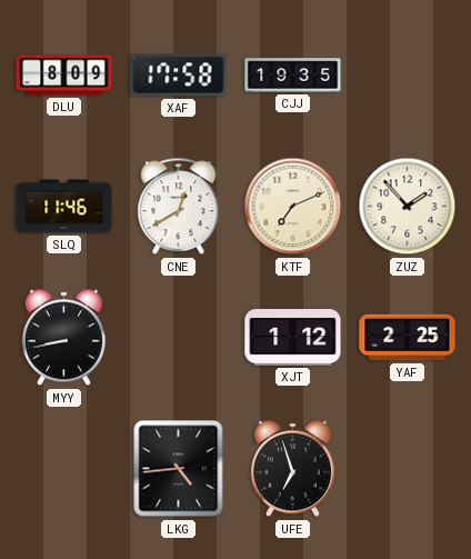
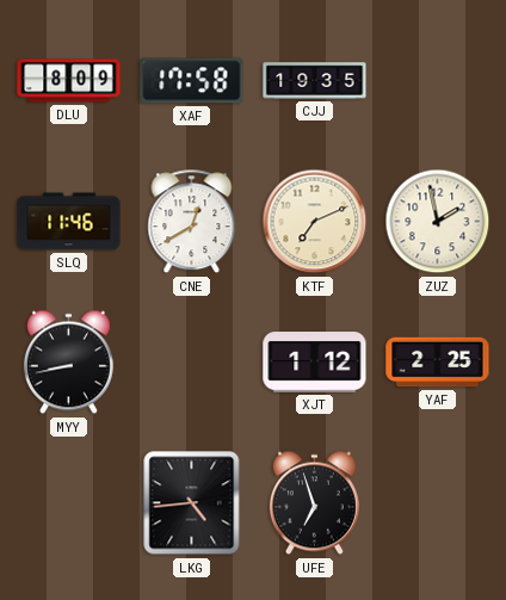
ZUZ: 1:53 -> 1:58
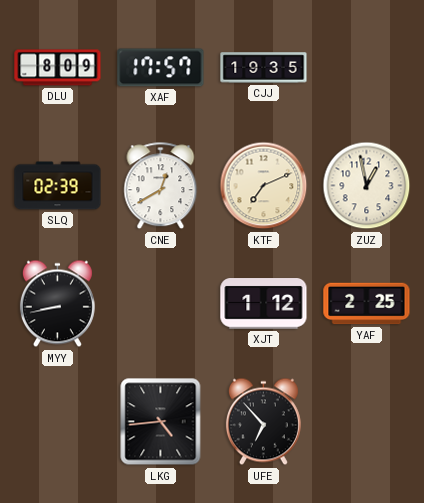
XAF: 17:58 -> 17:57
SLQ: 11:46 -> 02:39
ZUZ: 1:58 -> 12:58
UFE: 6:57 -> 6:53
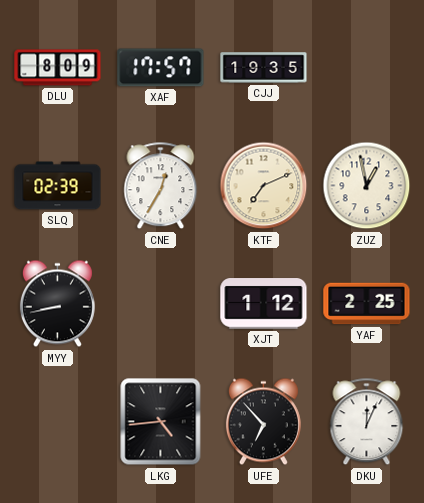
CNE: 12:40 -> 12:35
DKU: none -> 12:04
